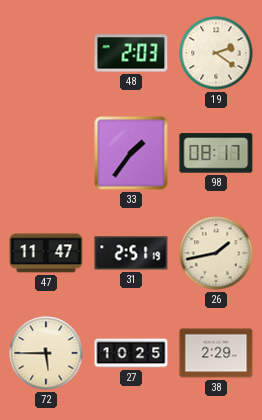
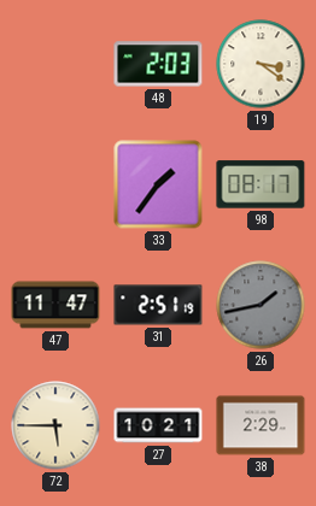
19: 2:21 -> 3:21
26 dial: cream -> grey
27: 10:25 -> 10:21
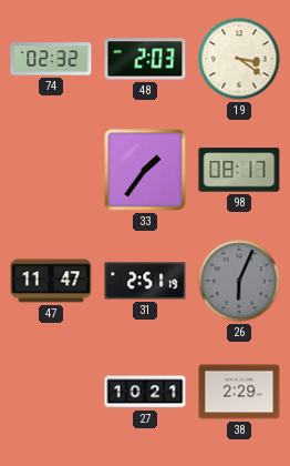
74: none -> 02:32
26: 1:43 -> 6:04
72: 5:45 -> none
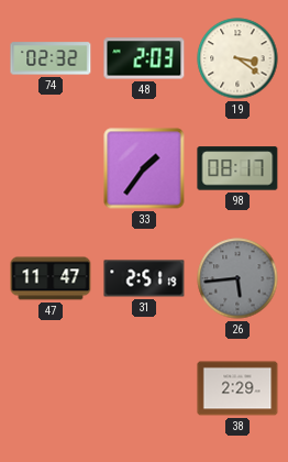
26: 6:04 -> 5:44
27: 10:21 -> none
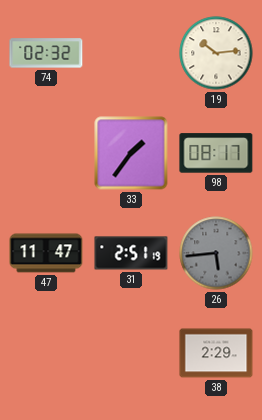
48: 2:03 -> none
19: 3:21 -> 10:14
